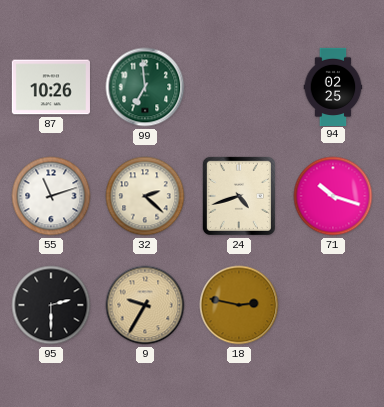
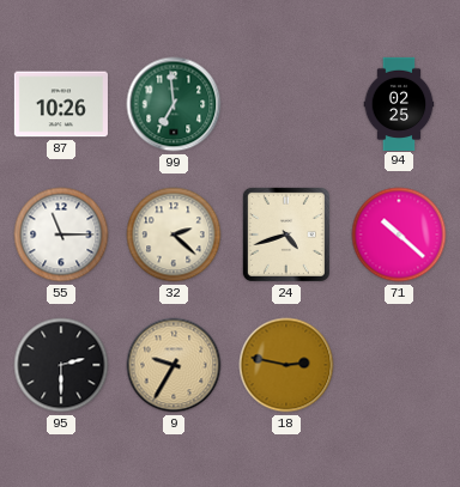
55: 11:12 -> 11:15
71: 10:18 -> 10:22
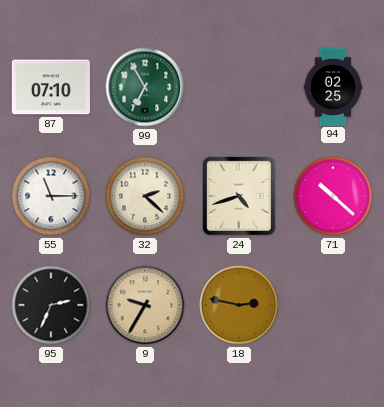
87: 10:26 -> 07:10
99: 6:59 -> 6:55
95: 2:30 -> 2:34
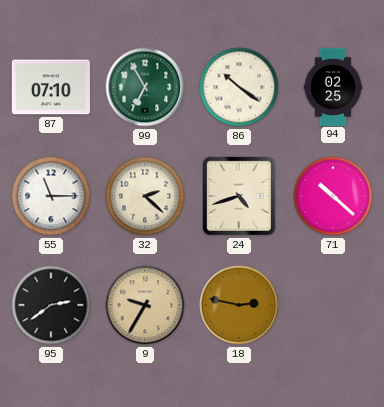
86: none -> 10:21
95: 2:34 -> 2:39
